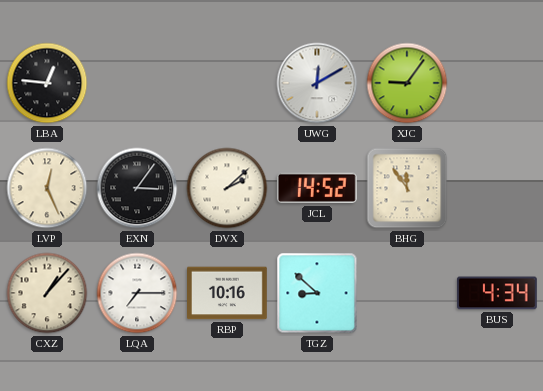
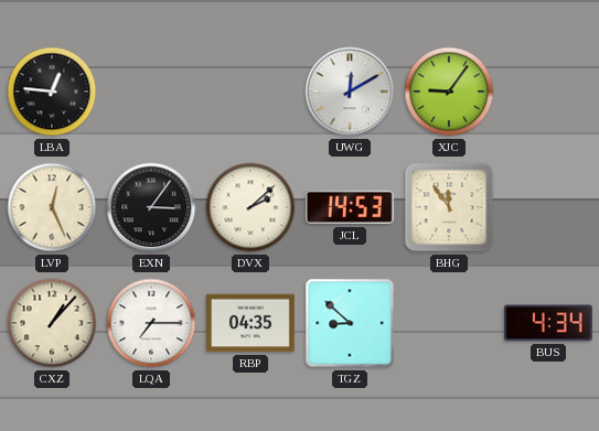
JCL: 14:52 -> 14:53
RBP: 10:16 -> 04:35
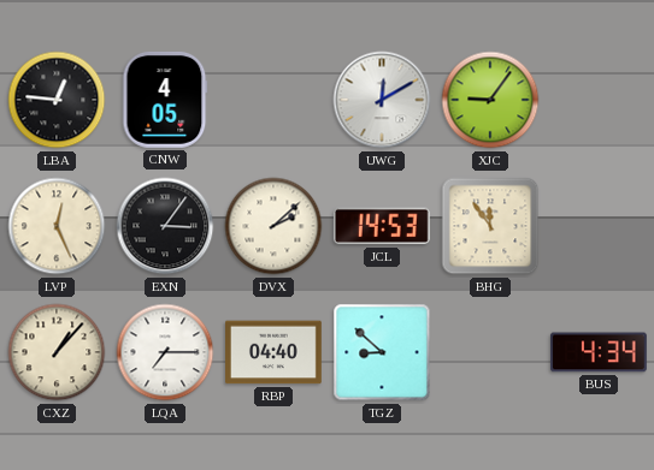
CNW: none -> 4:05
RBP: 04:35 -> 04:40
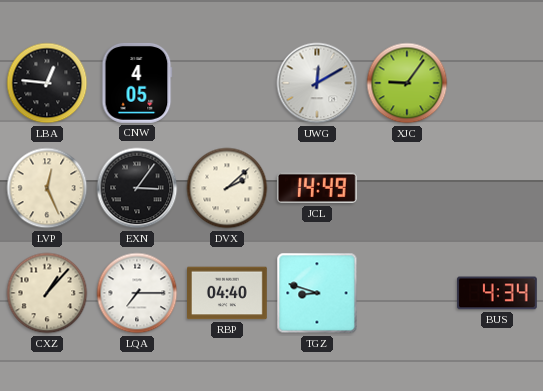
JCL: 14:53 -> 14:49
BHG: 11:54 -> none
TGZ: 8:52 -> 8:48
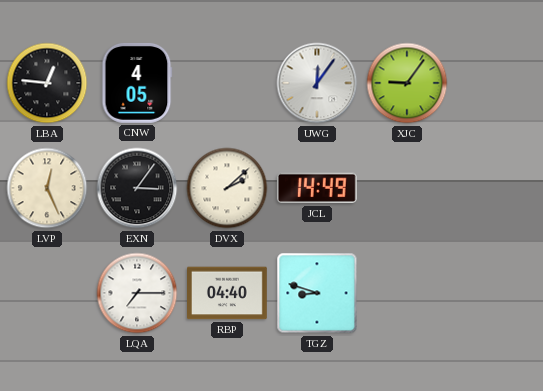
UWG: 12:10 -> 12:06
CXZ: 1:07 -> none
BUS: 4:34 -> none
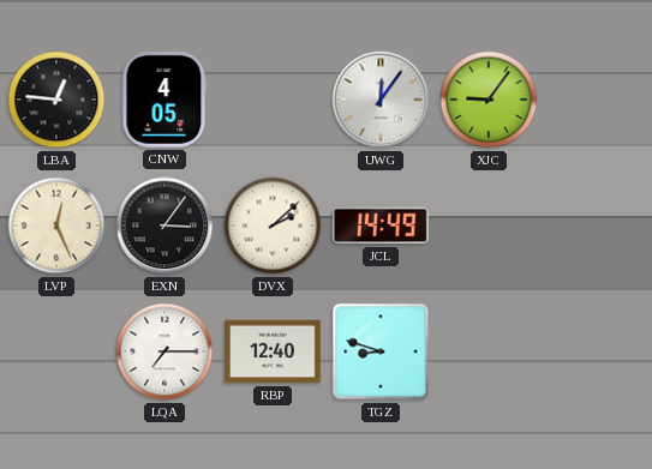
RBP: 04:40 -> 12:40
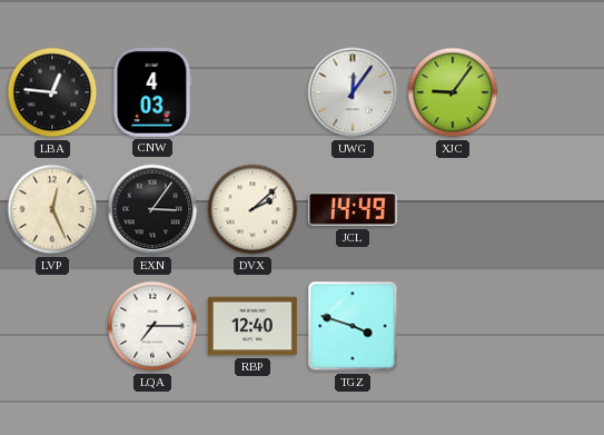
CNW: 4:05 -> 4:03
TGZ: 8:48 -> 3:48
